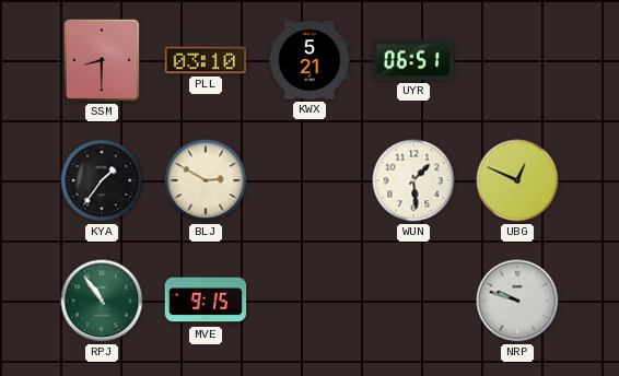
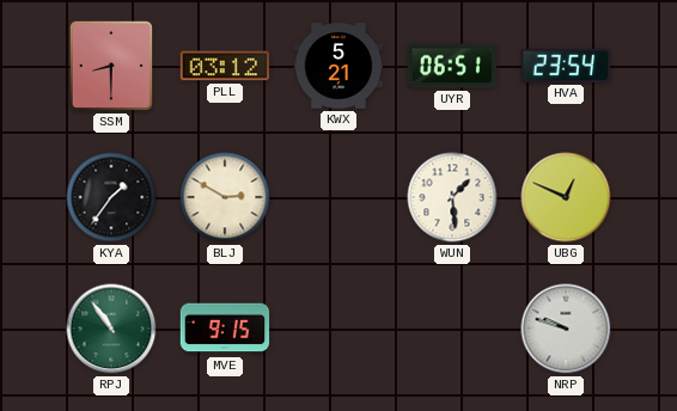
PLL: 03:10 -> 03:12
HVA: none -> 23:54
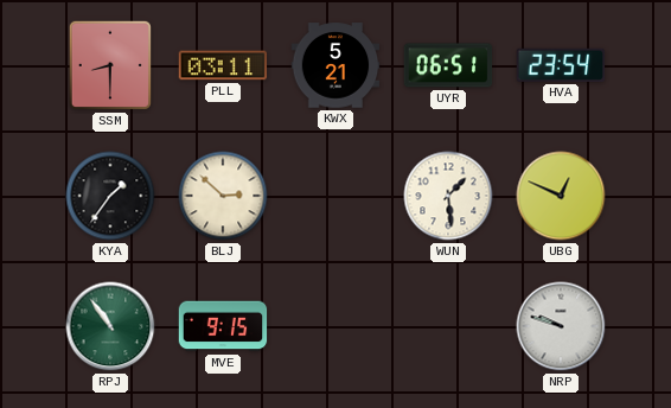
PLL: 03:12 -> 03:11
BLJ: 2:50 -> 2:52
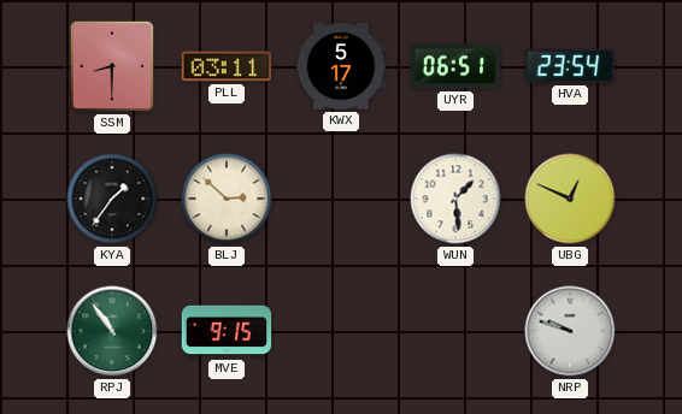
KWX: 5:21 -> 5:17
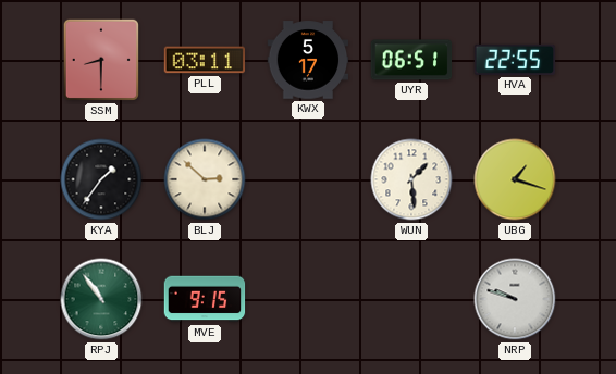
HVA: 23:54 -> 22:55
UBG: 12:49 -> 1:18
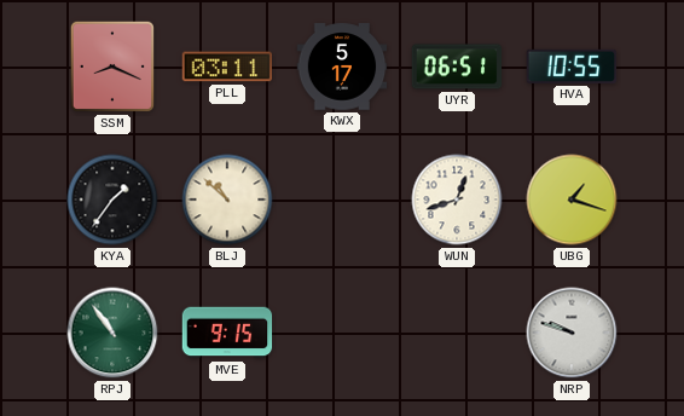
SSM: 8:30 -> 8:19
HVA: 22:55 -> 10:55
BLJ: 2:52 -> 10:52
WUN: 1:29 -> 12:42
